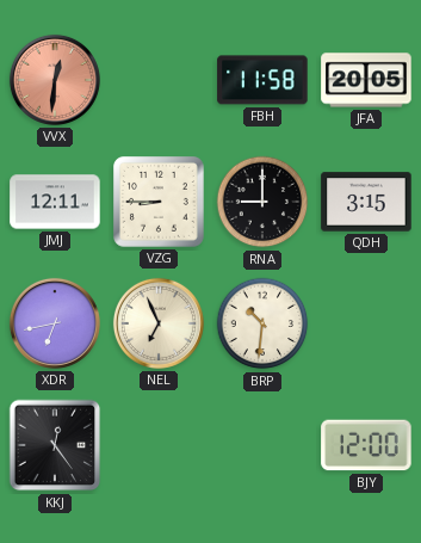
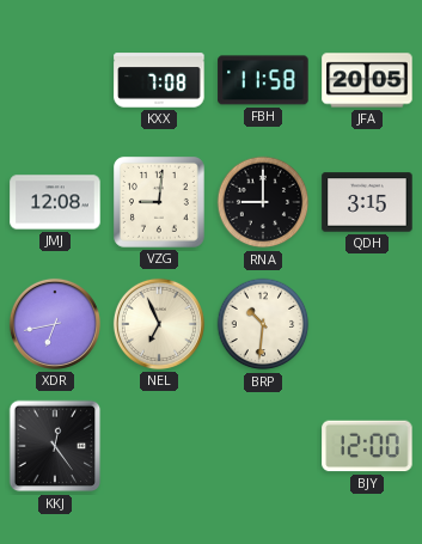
VVX: 12:31 -> none
KXX: none -> 7:08
JMJ: 12:11 -> 12:08
VZG: 8:45 -> 9:01
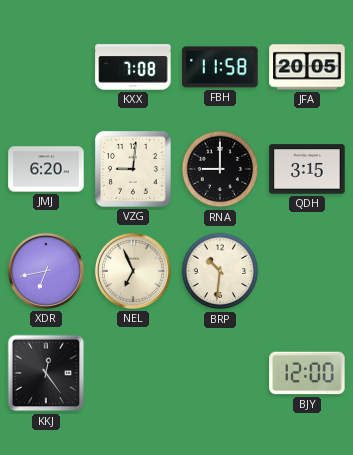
JMJ: 12:08 -> 6:20
